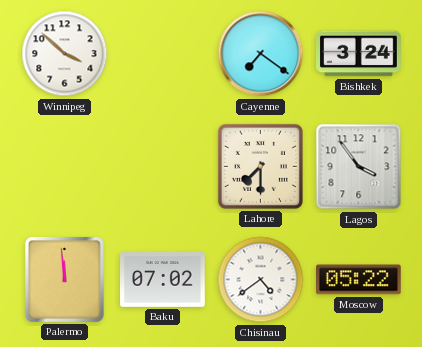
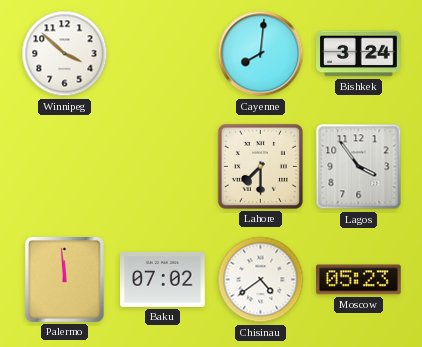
Cayenne: 7:21 -> 8:01
Moscow: 05:22 -> 05:23
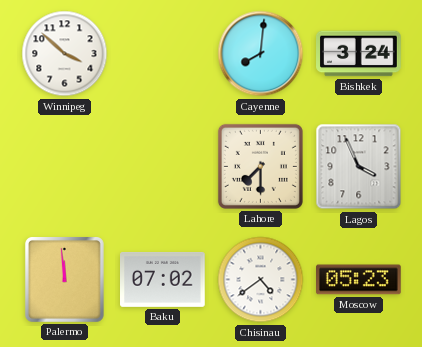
Lagos: 3:54 -> 3:56
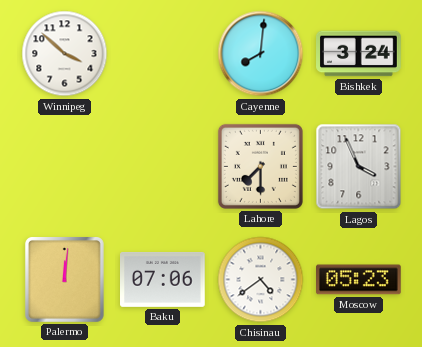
Palermo: 11:59 -> 12:01
Baku: 07:02 -> 07:06
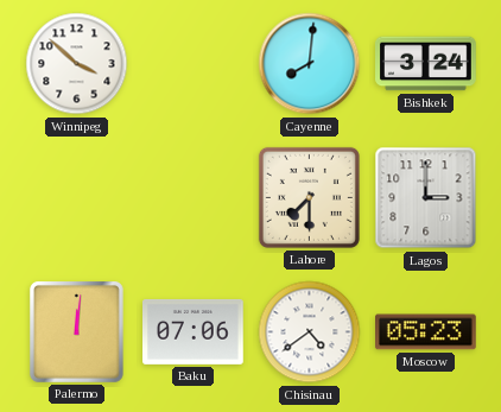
Lagos: 3:56 -> 3:00
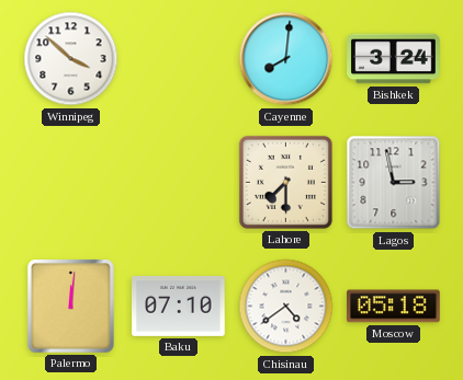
Lagos: 3:00 -> 2:58
Baku: 07:06 -> 07:10
Moscow: 05:23 -> 05:18
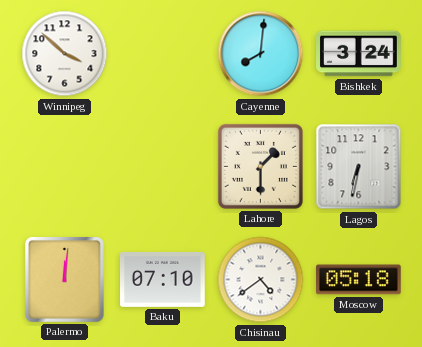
Lahore: 7:30 -> 1:30
Lagos: 2:58 -> 6:32
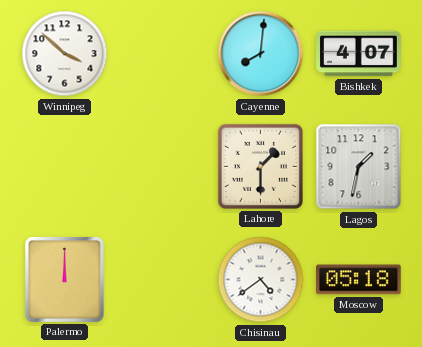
Bishkek: 3:24 -> 4:07
Lagos: 6:32 -> 1:32
Palermo: 12:01 -> 12:00
Baku: 07:10 -> none
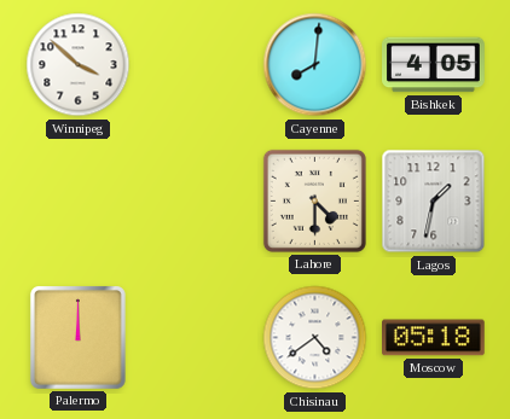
Bishkek: 4:07 -> 4:05
Lahore: 1:30 -> 4:30
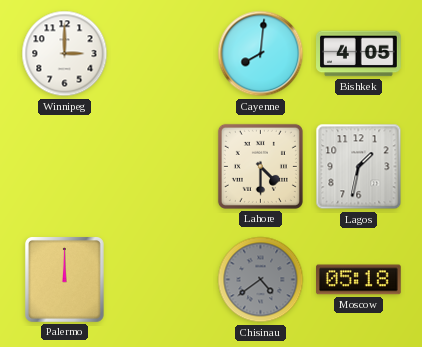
Winnipeg: 3:52 -> 3:00
Chisinau dial: white -> grey
